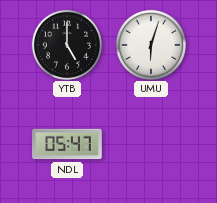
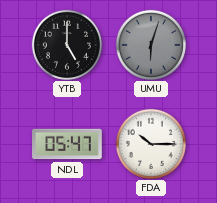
UMU dial: white -> grey
FDA: none -> 10:15
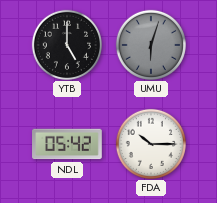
NDL: 05:47 -> 05:42
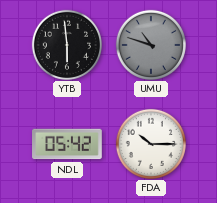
YTB: 5:00 -> 5:59
UMU: 6:03 -> 10:48
